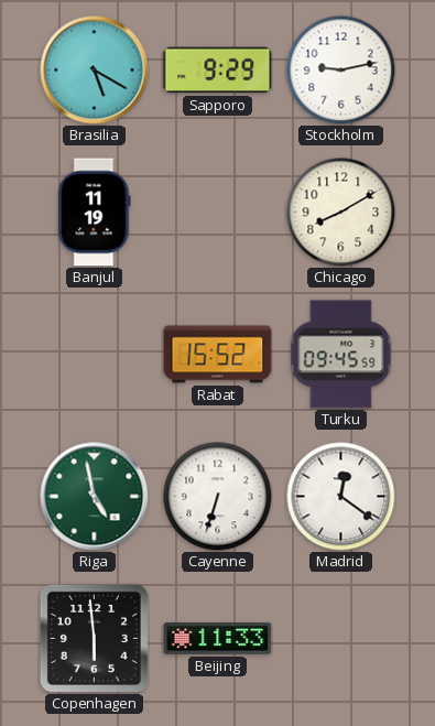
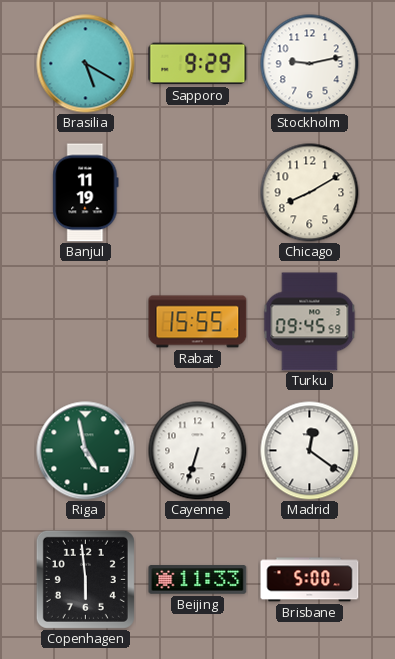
Rabat: 15:52 -> 15:55
Brisbane: none -> 5:00
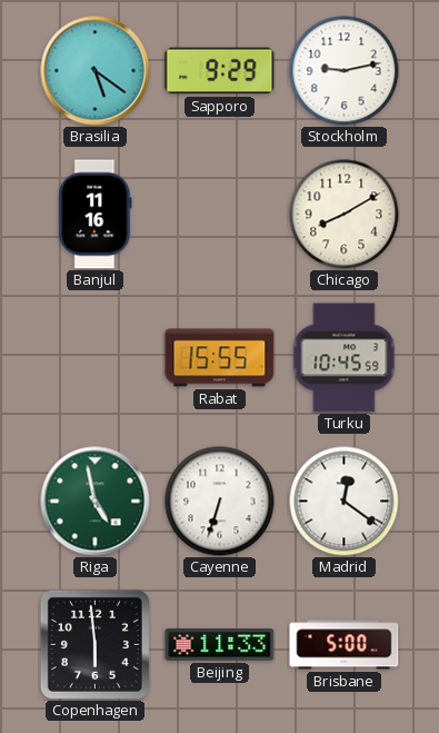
Brasilia: 5:20 -> 5:21
Banjul: 11:19 -> 11:16
Turku: 09:45 -> 10:45
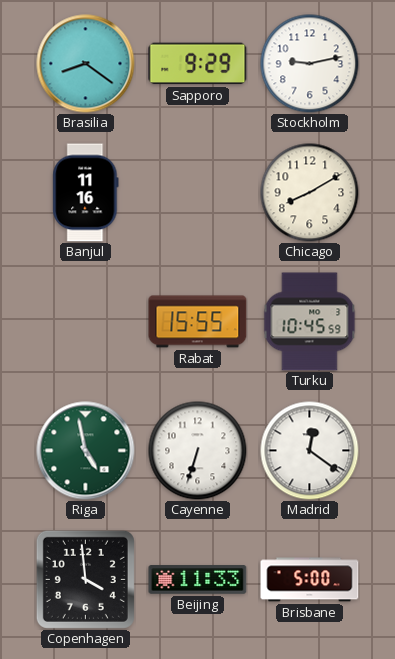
Brasilia: 5:21 -> 8:21
Copenhagen: 5:59 -> 3:59
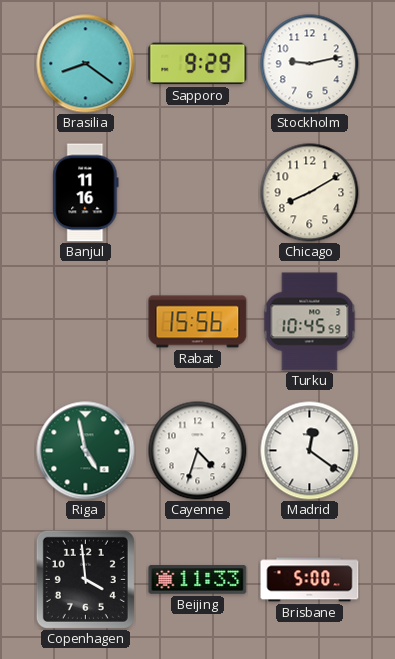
Rabat: 15:55 -> 15:56
Cayenne: 6:33 -> 4:33
